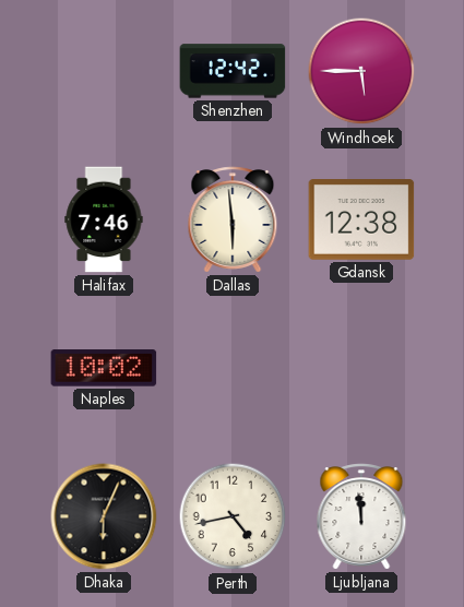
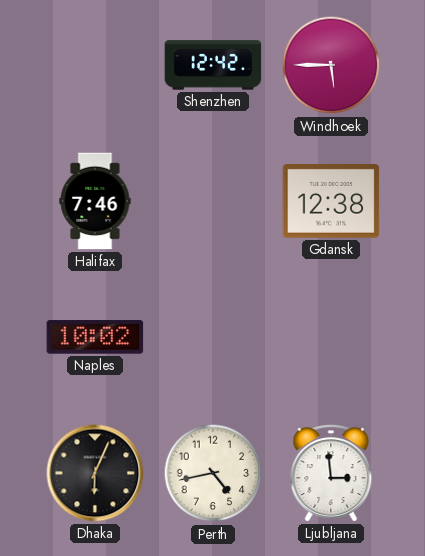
Dallas: 5:59 -> none
Ljubljana: 11:59 -> 2:59
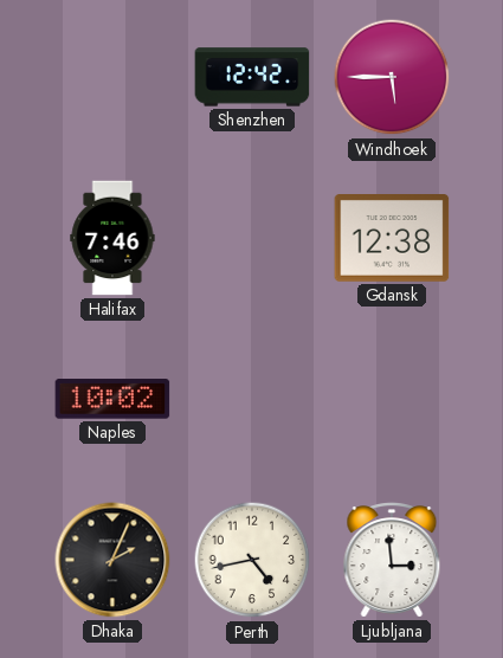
Dhaka: 6:04 -> 2:04
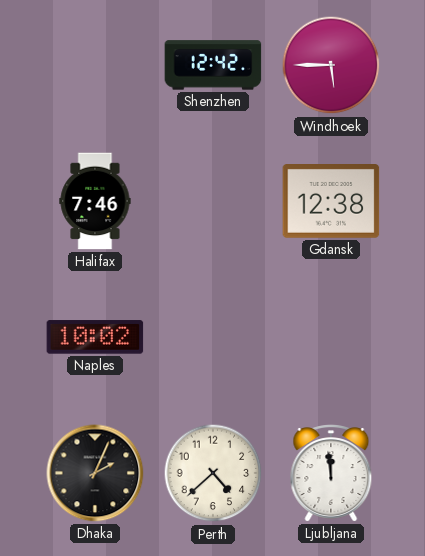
Perth: 4:43 -> 4:38
Ljubljana: 2:59 -> 11:59
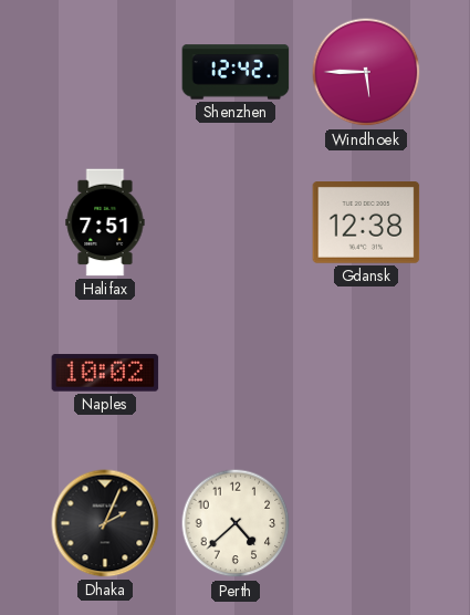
Halifax: 7:46 -> 7:51
Ljubljana: 11:59 -> none
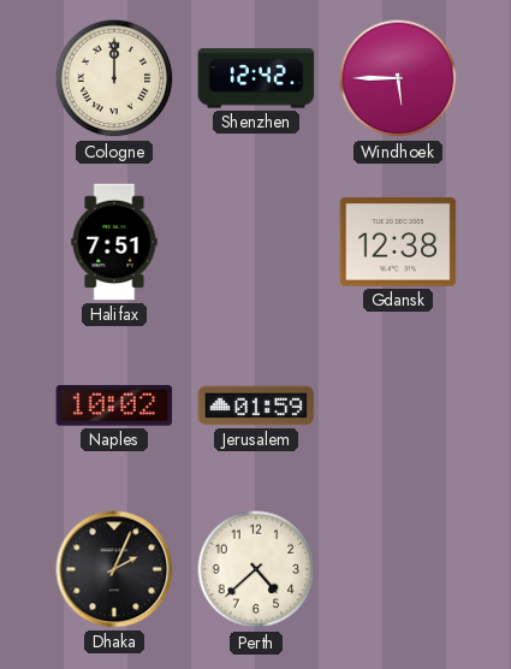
Cologne: none -> 12:00
Jerusalem: none -> 01:59
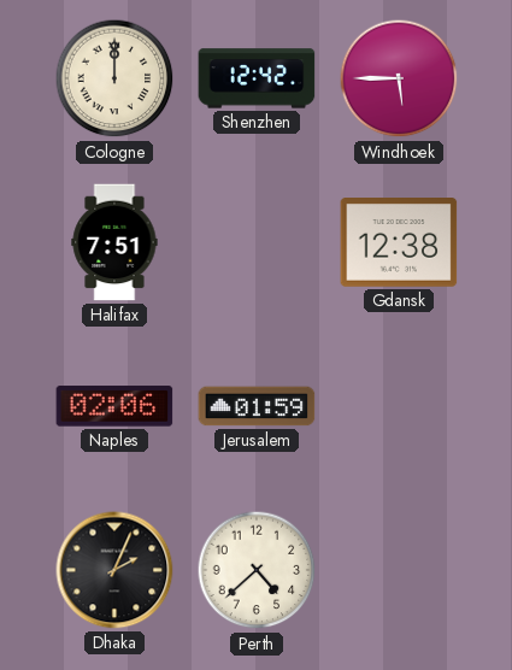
Naples: 10:02 -> 02:06
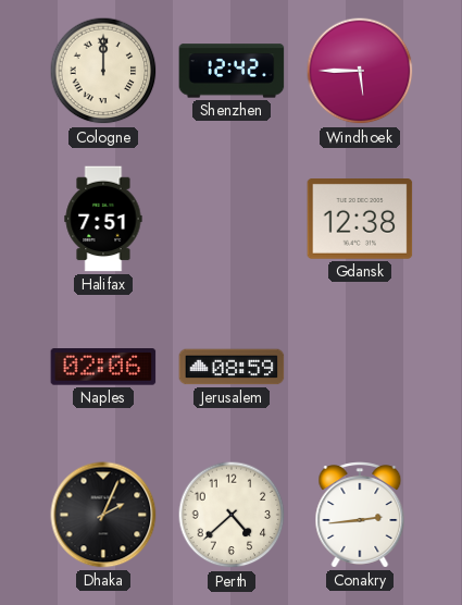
Jerusalem: 01:59 -> 08:59
Conakry: none -> 2:44
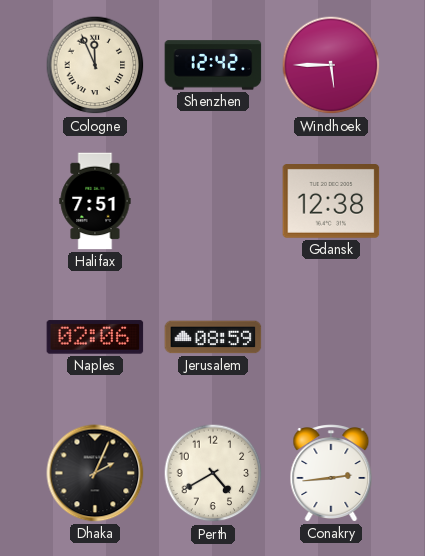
Cologne: 12:00 -> 11:56
Perth: 4:38 -> 4:40
